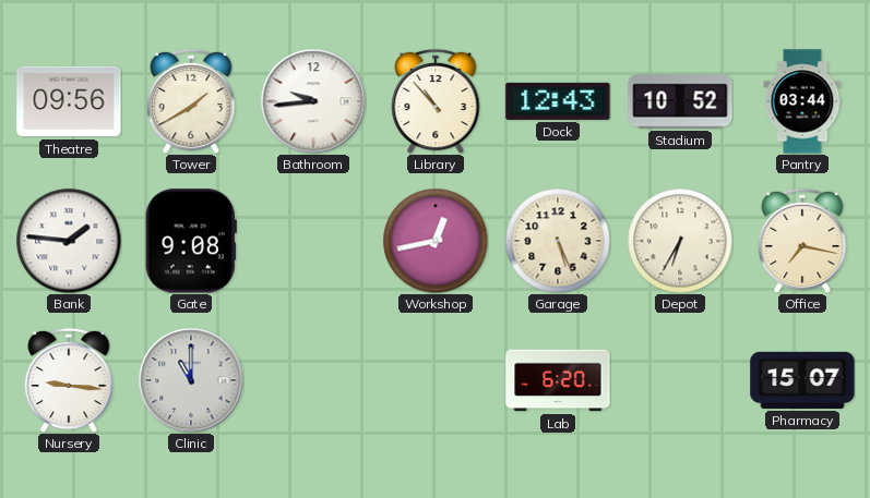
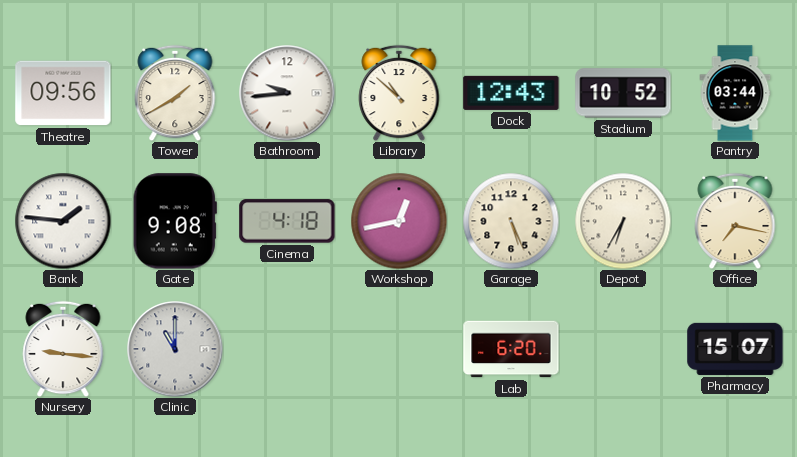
Library: 10:53 -> 10:52
Cinema: none -> 4:18
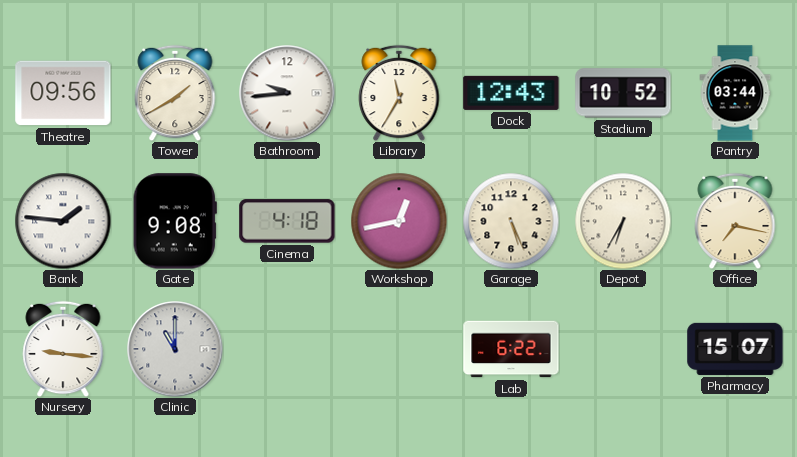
Library: 10:52 -> 11:35
Lab: 6:20 -> 6:22
